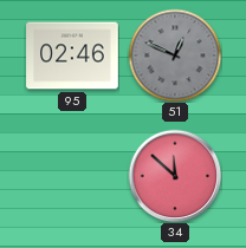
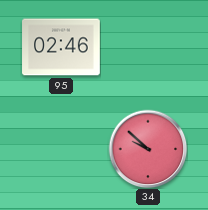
51: 12:49 -> none
34: 11:52 -> 9:52
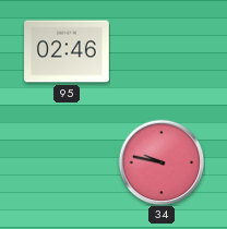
34: 9:52 -> 9:47
